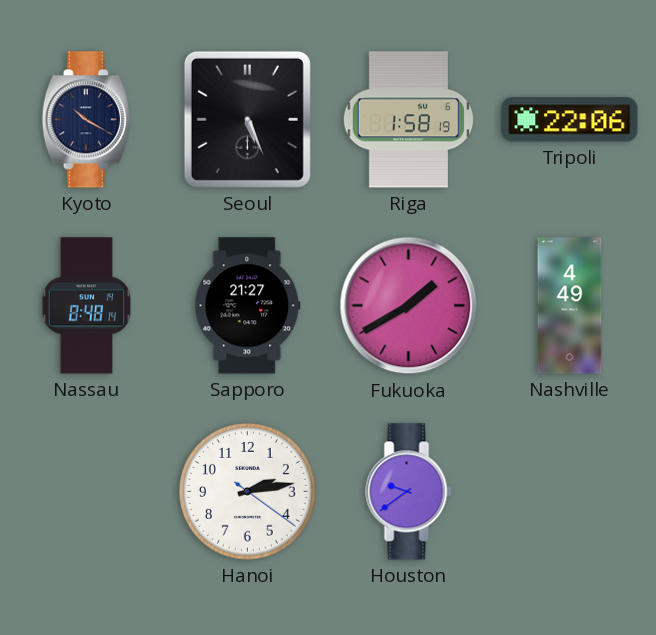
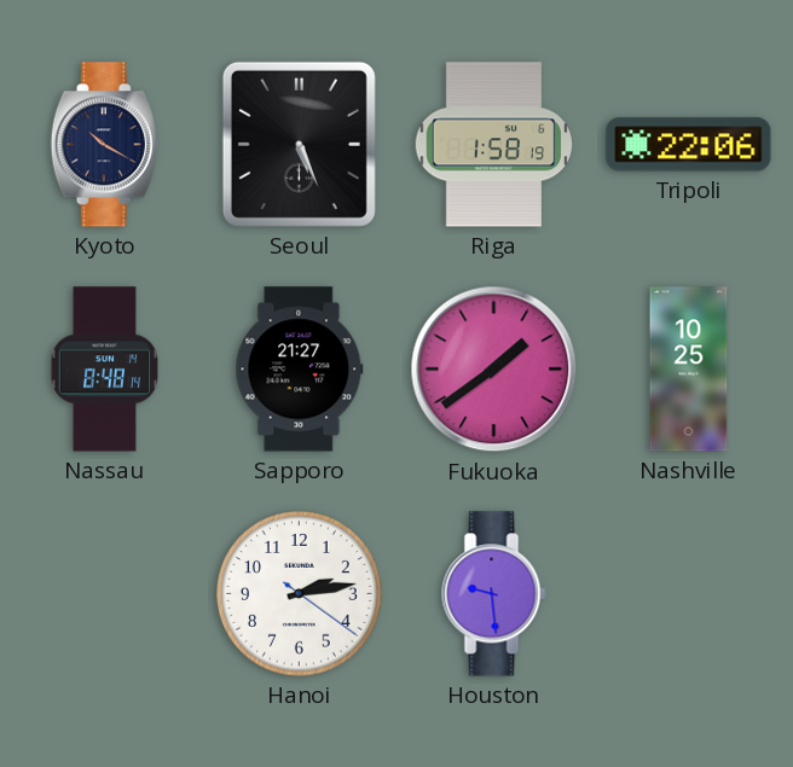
Fukuoka: 1:40 -> 1:39
Nashville: 4:49 -> 10:25
Houston: 9:39 -> 9:29
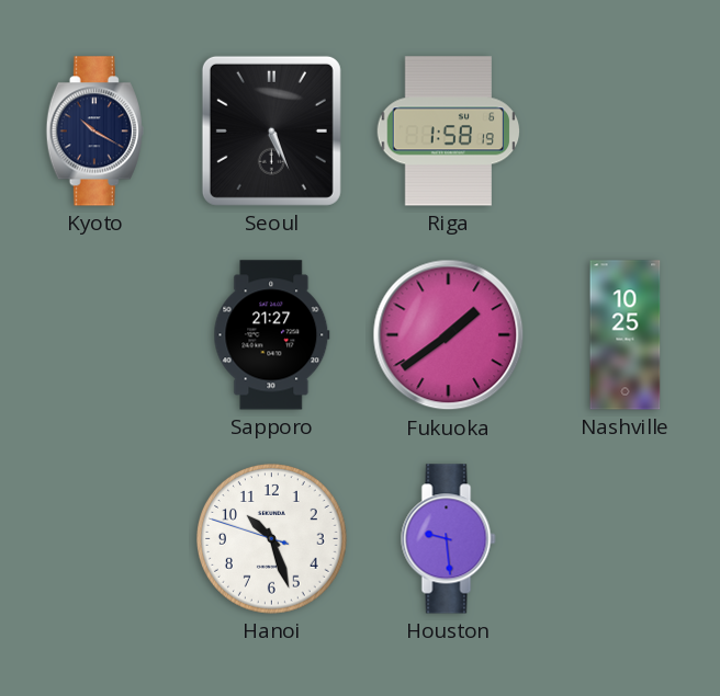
Tripoli: 22:06 -> none
Nassau: 8:48 -> none
Hanoi: 2:13 -> 10:26
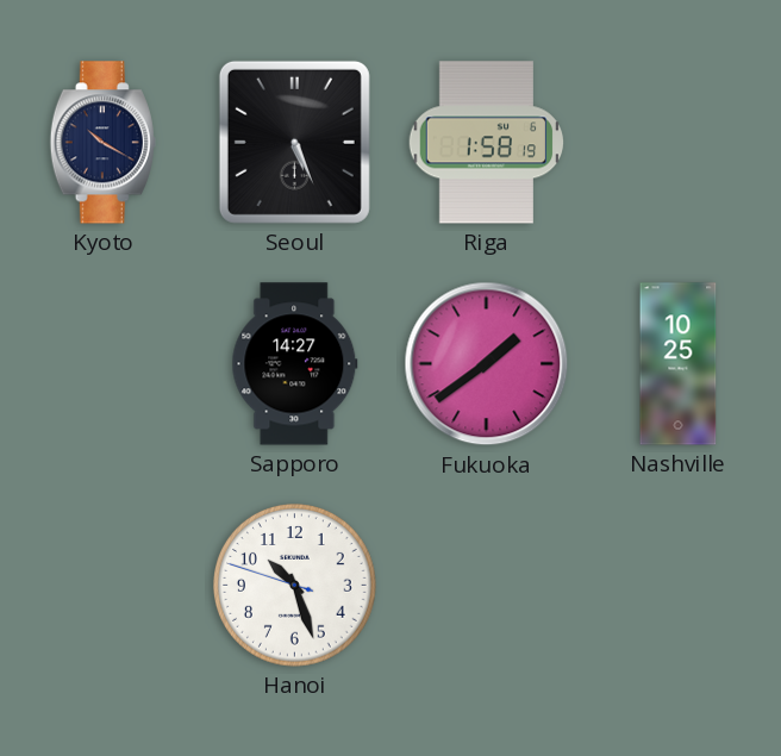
Sapporo: 21:27 -> 14:27
Houston: 9:29 -> none
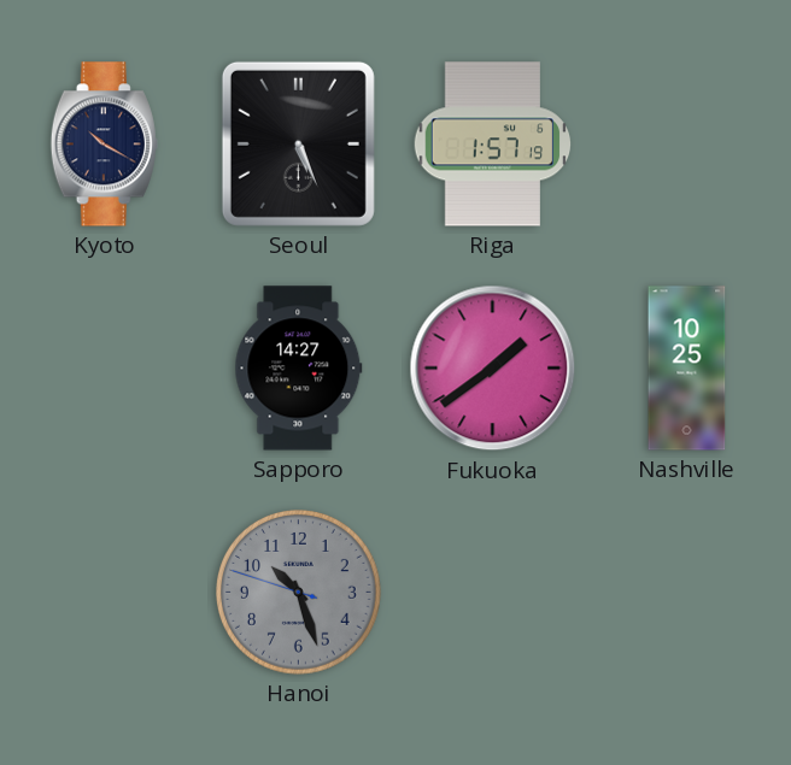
Riga: 1:58 -> 1:57
Hanoi dial: white -> grey
